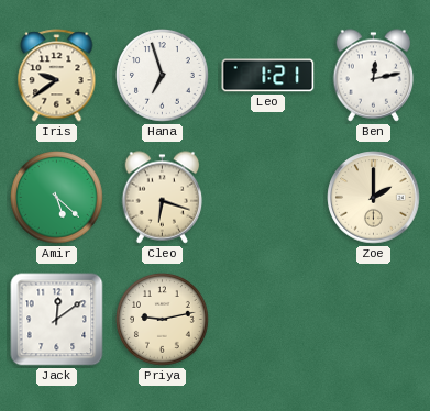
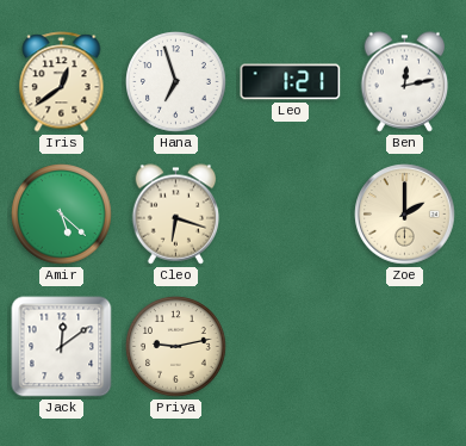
Iris: 9:39 -> 12:39
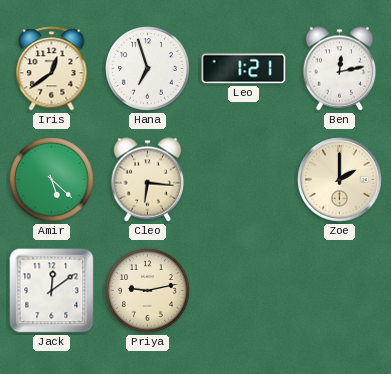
Cleo: 6:18 -> 6:16
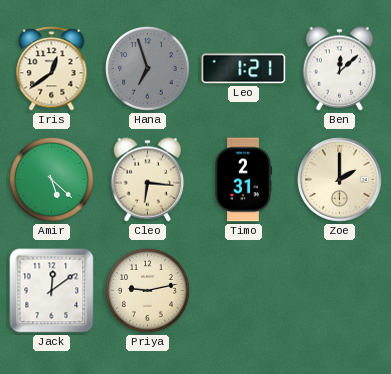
Hana dial: white -> grey
Ben: 12:13 -> 12:08
Timo: none -> 2:31
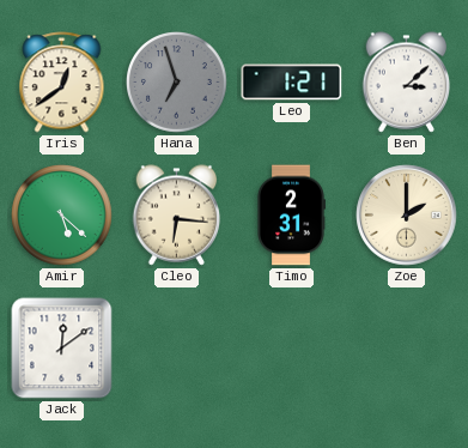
Ben: 12:08 -> 3:08
Priya: 9:13 -> none
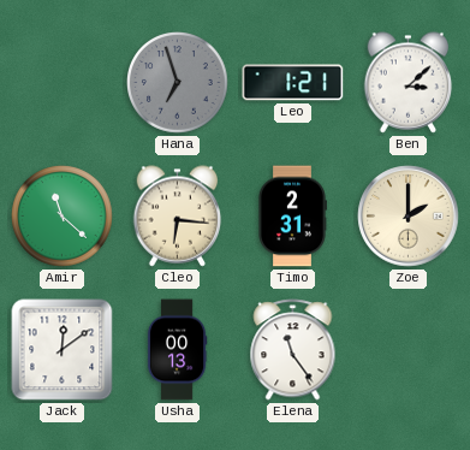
Iris: 12:39 -> none
Amir: 5:22 -> 11:22
Usha: none -> 00:13
Elena: none -> 11:24
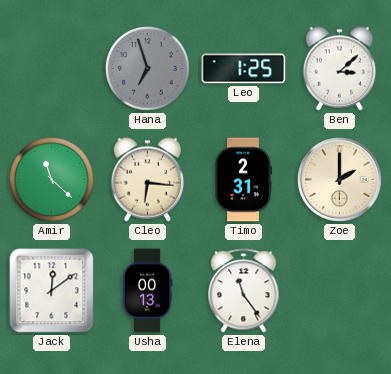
Leo: 1:21 -> 1:25
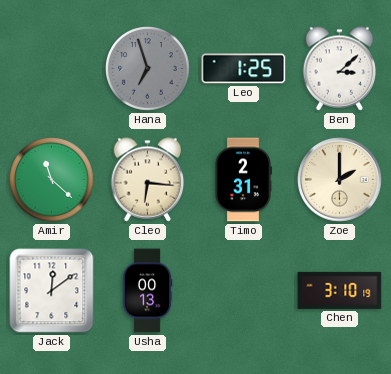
Elena: 11:24 -> none
Chen: none -> 3:10
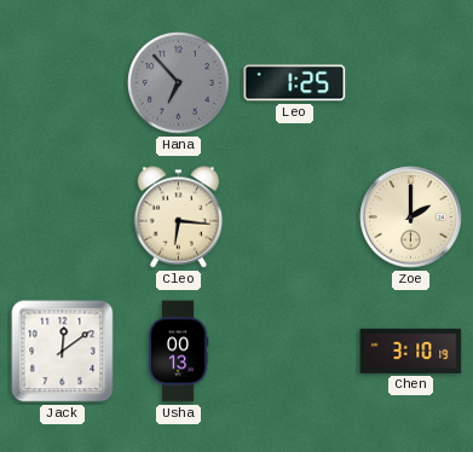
Hana: 6:57 -> 6:53
Ben: 3:08 -> none
Amir: 11:22 -> none
Timo: 2:31 -> none
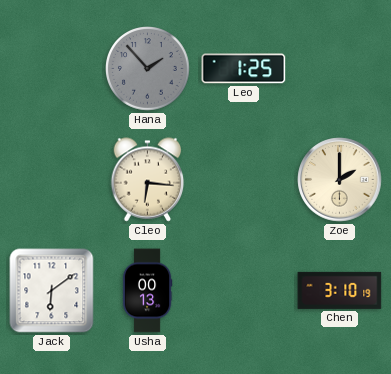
Hana: 6:53 -> 1:53
Jack: 12:09 -> 6:09
